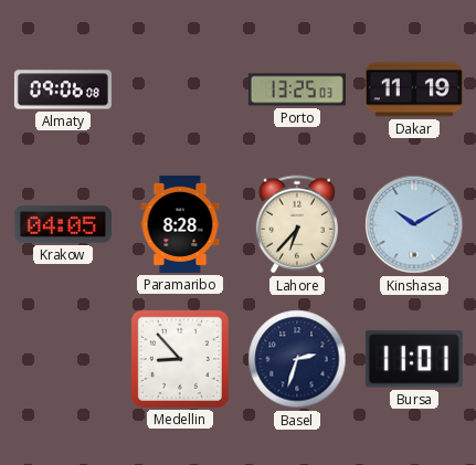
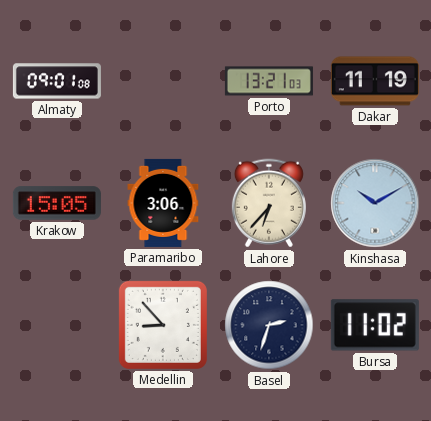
Almaty: 09:06 -> 09:01
Porto: 13:25 -> 13:21
Krakow: 04:05 -> 15:05
Paramaribo: 8:28 -> 3:06
Bursa: 11:01 -> 11:02
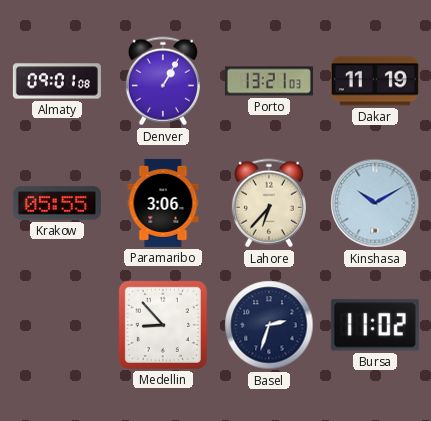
Denver: none -> 1:05
Krakow: 15:05 -> 05:55
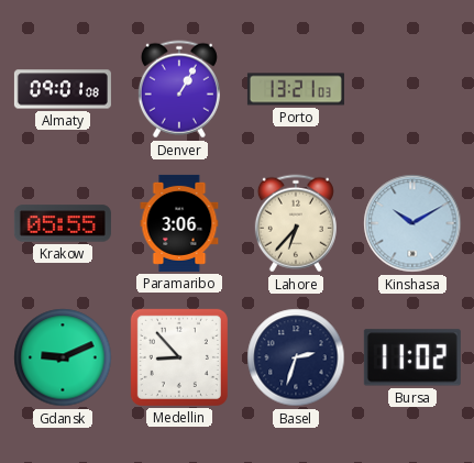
Dakar: 11:19 -> none
Gdansk: none -> 9:11
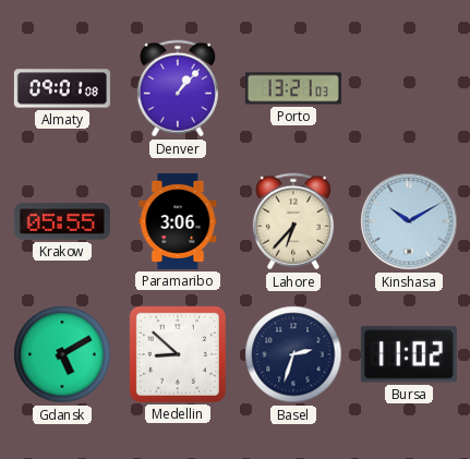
Denver: 1:05 -> 1:07
Gdansk: 9:11 -> 5:10
Medellin: 8:53 -> 8:52
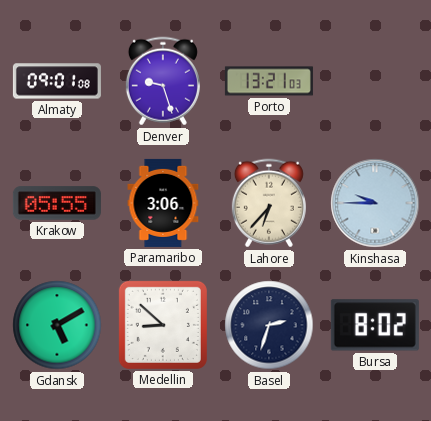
Denver: 1:07 -> 9:27
Kinshasa: 10:10 -> 9:45
Bursa: 11:02 -> 8:02
